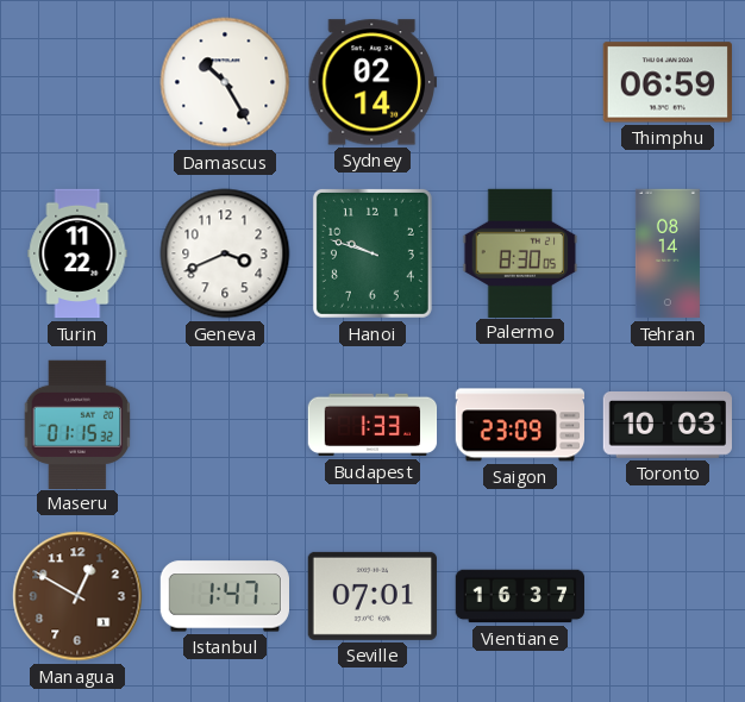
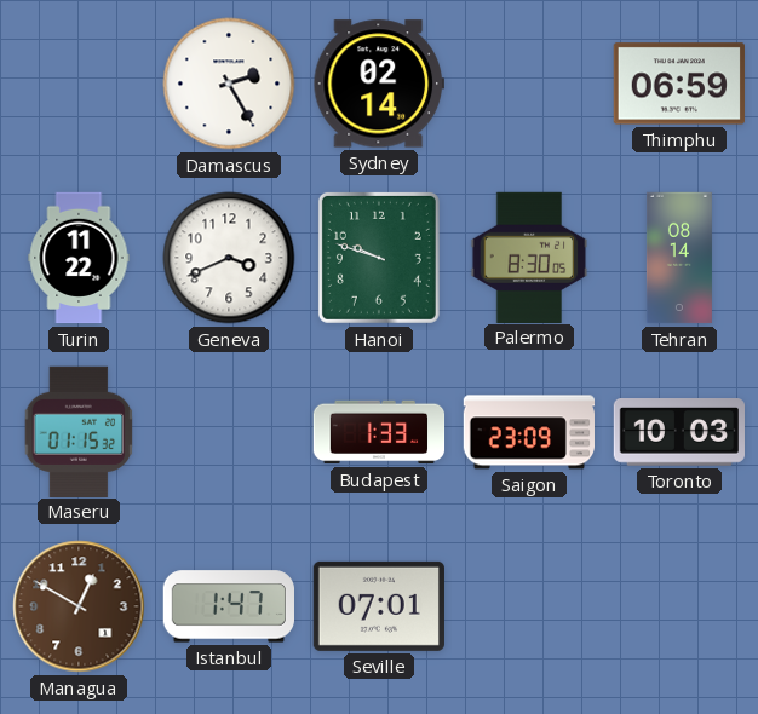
Damascus: 10:25 -> 2:25
Vientiane: 16:37 -> none
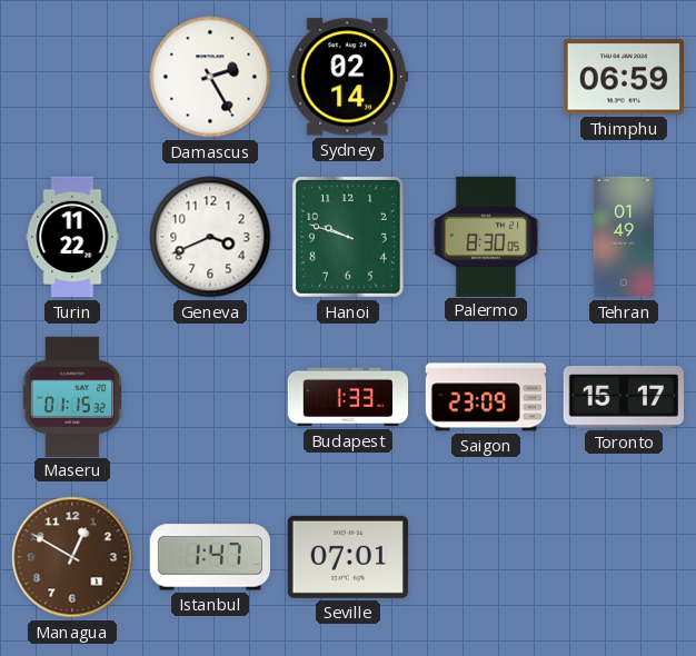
Tehran: 08:14 -> 01:49
Toronto: 10:03 -> 15:17
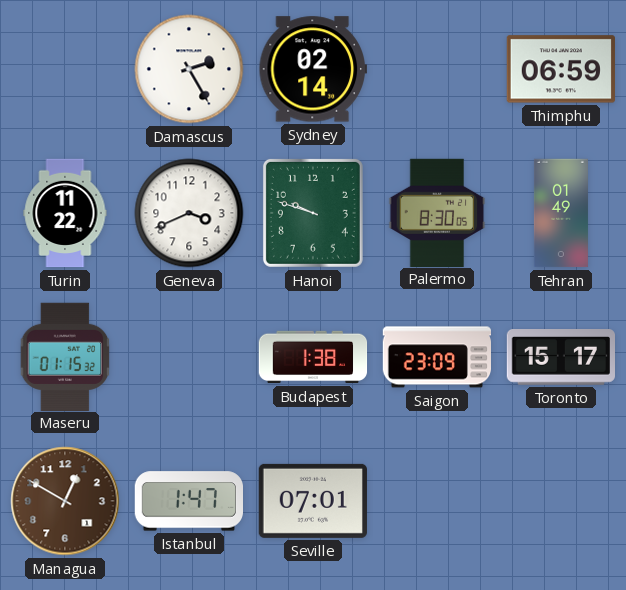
Budapest: 1:33 -> 1:38
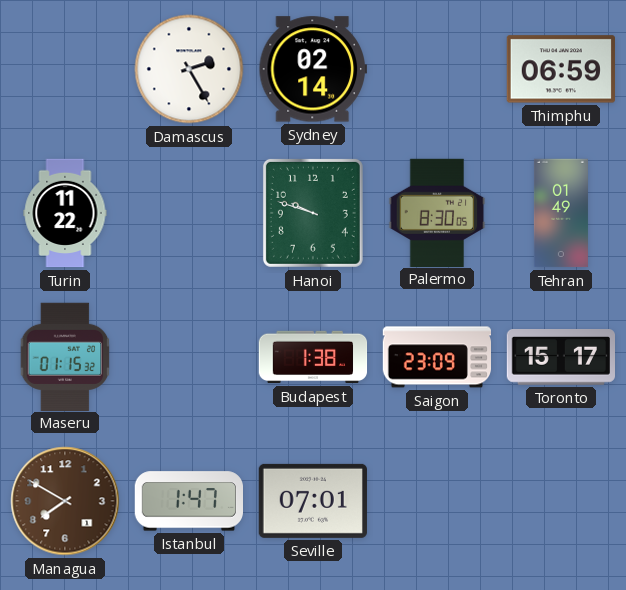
Geneva: 3:41 -> none
Managua: 12:50 -> 7:50
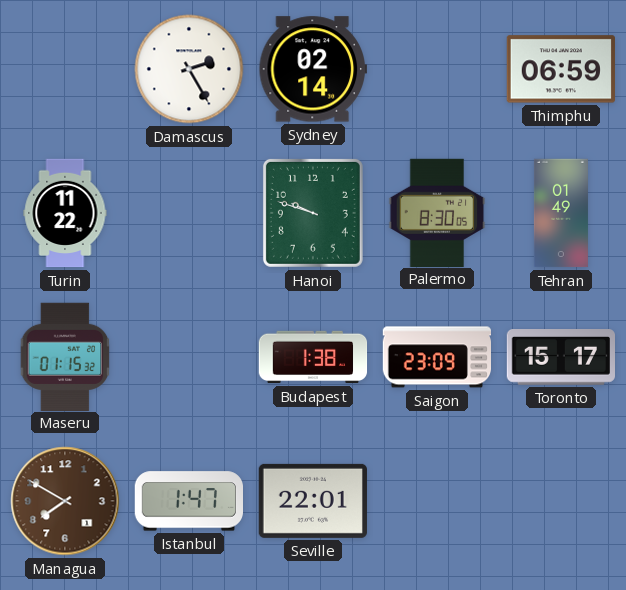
Seville: 07:01 -> 22:01
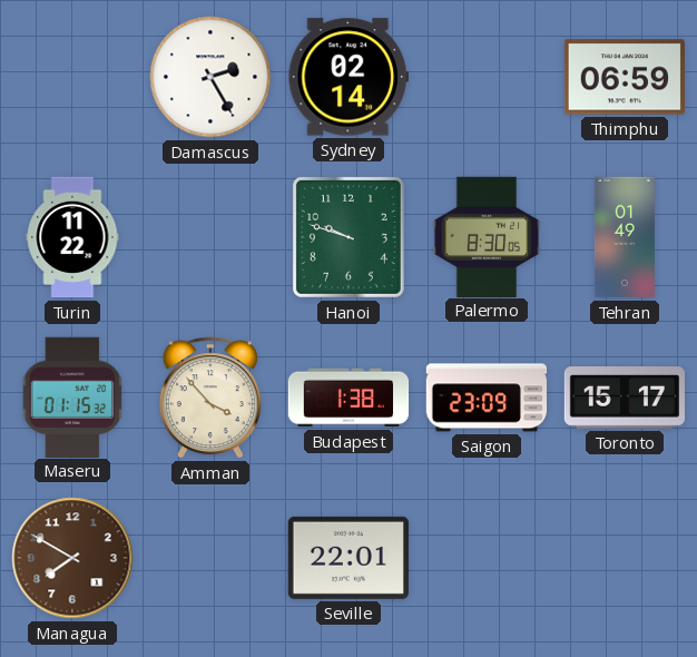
Amman: none -> 3:53
Istanbul: 1:47 -> none
